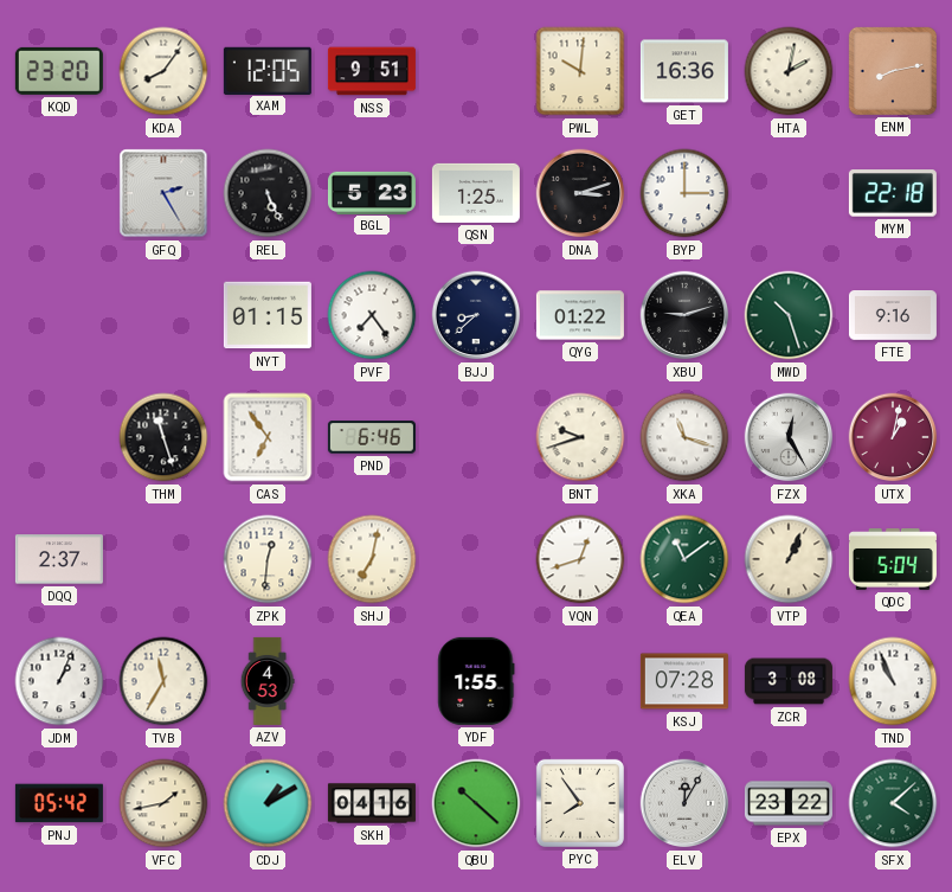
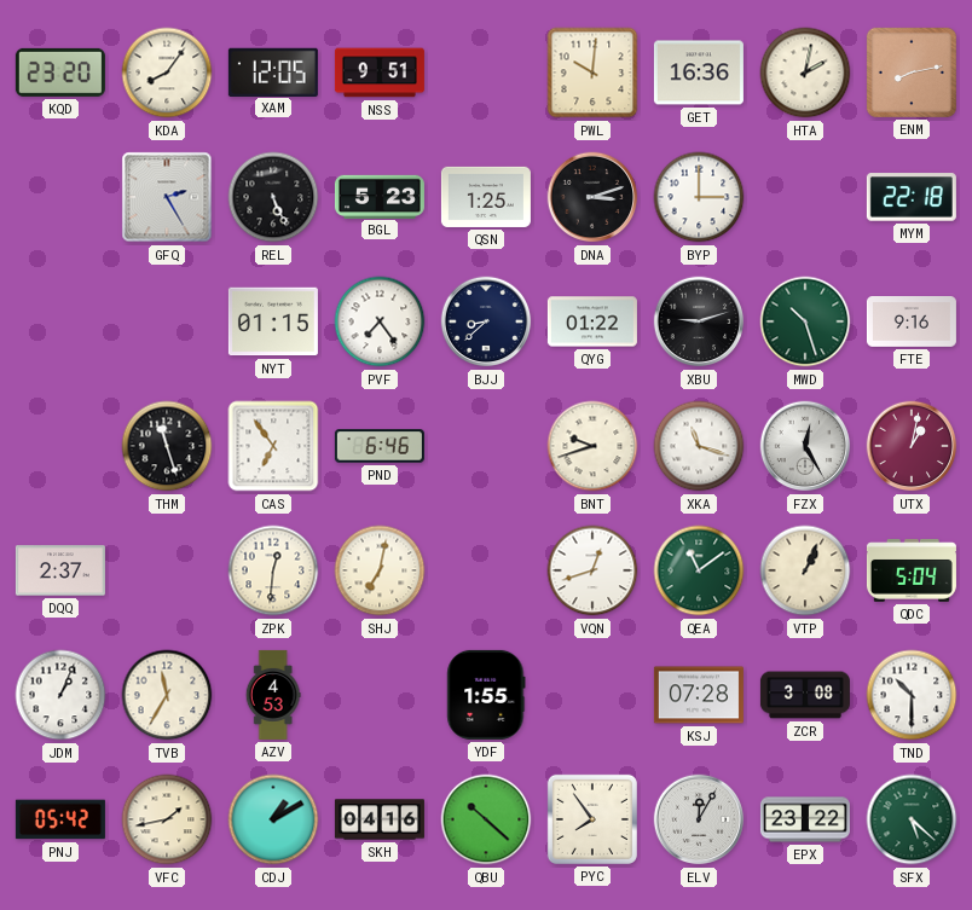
TND: 10:56 -> 10:30
SFX: 4:08 -> 5:22
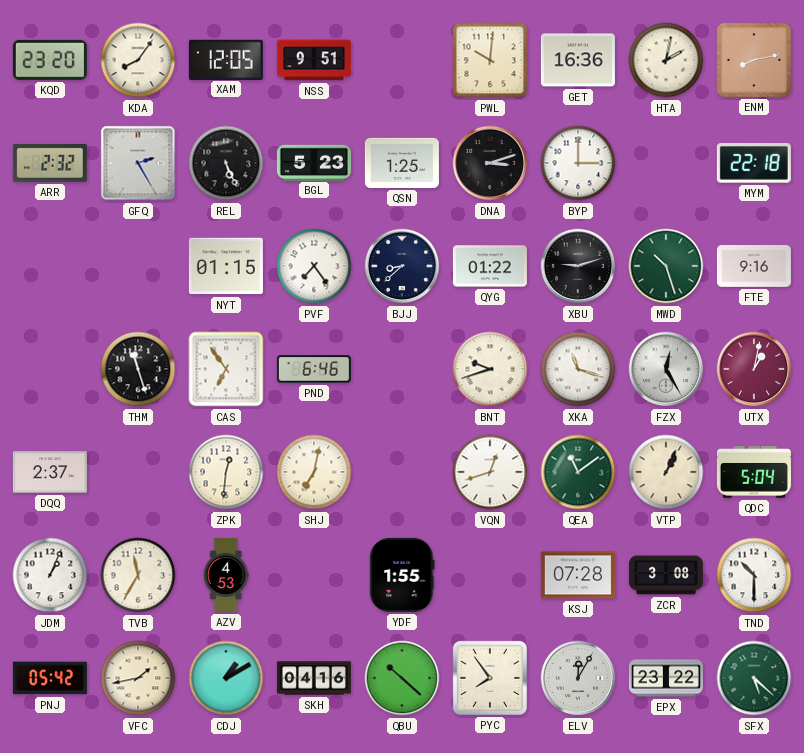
ARR: none -> 2:32
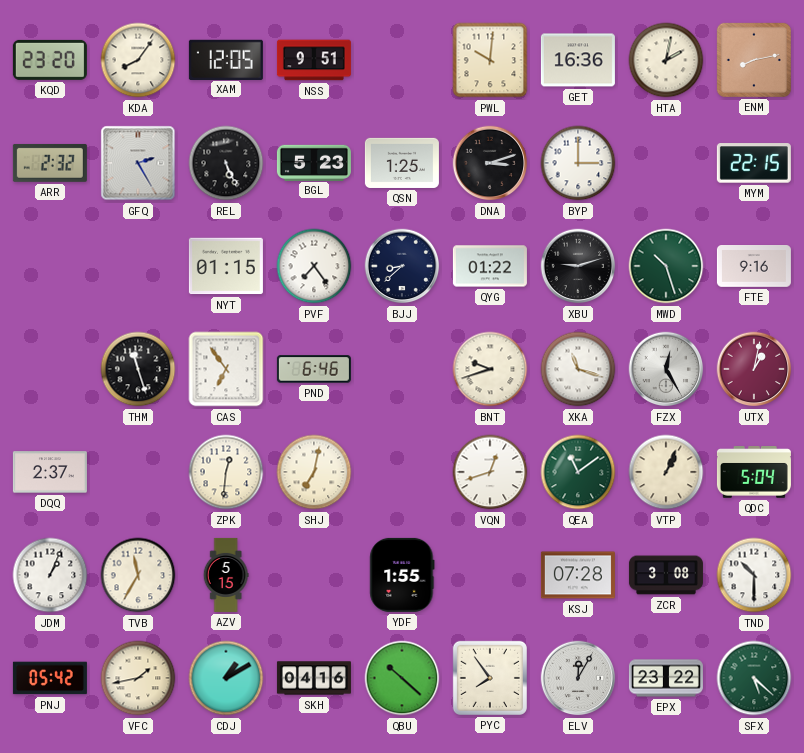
MYM: 22:18 -> 22:15
AZV: 4:53 -> 5:15
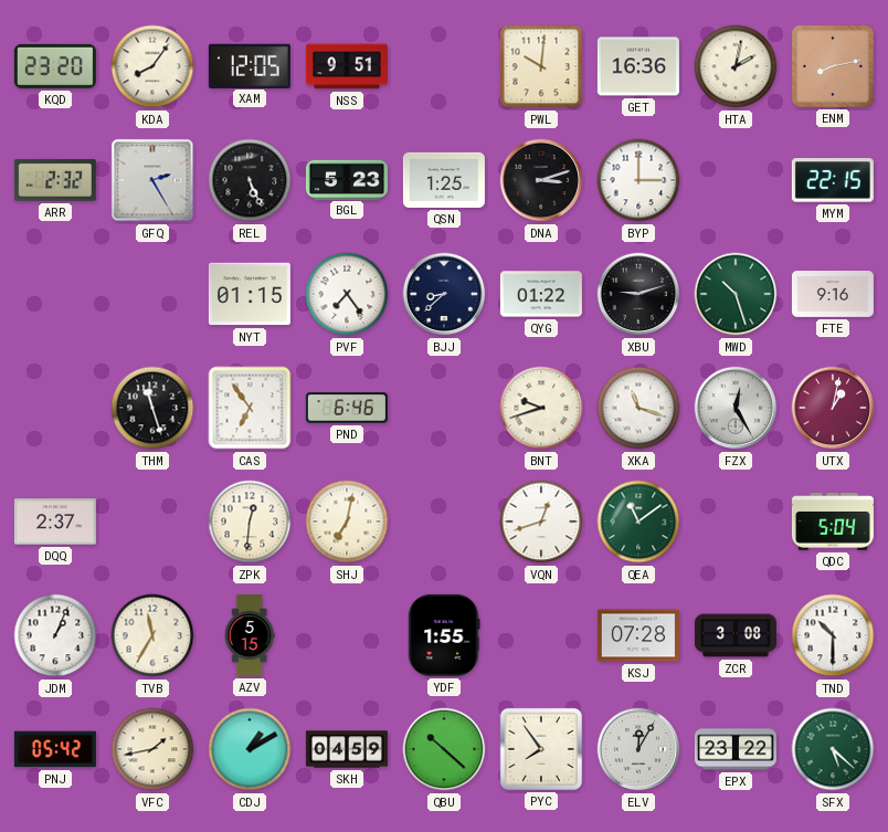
VTP: 1:04 -> none
SKH: 04:16 -> 04:59
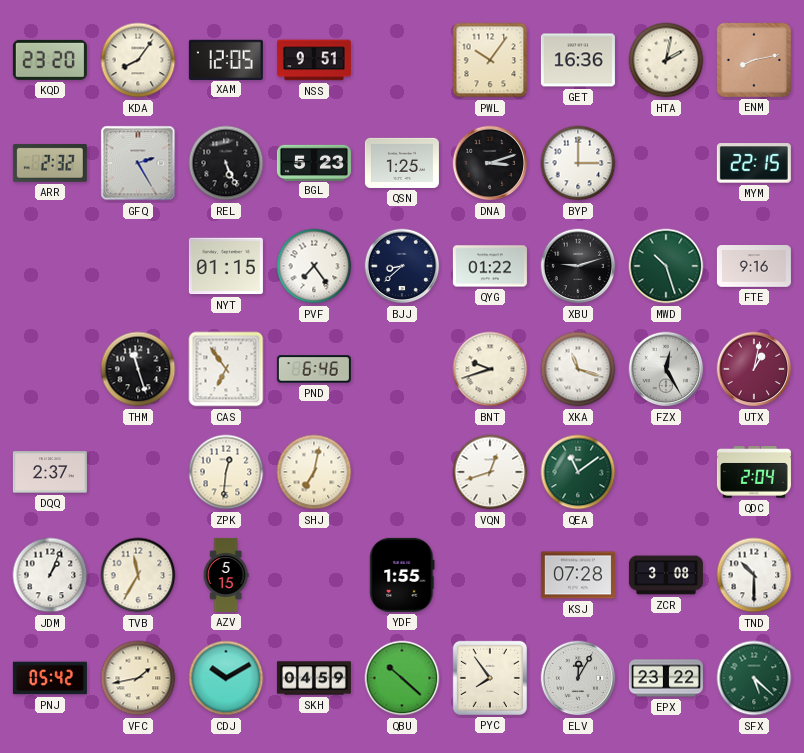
PWL: 10:01 -> 10:06
QDC: 5:04 -> 2:04
CDJ: 1:10 -> 10:10
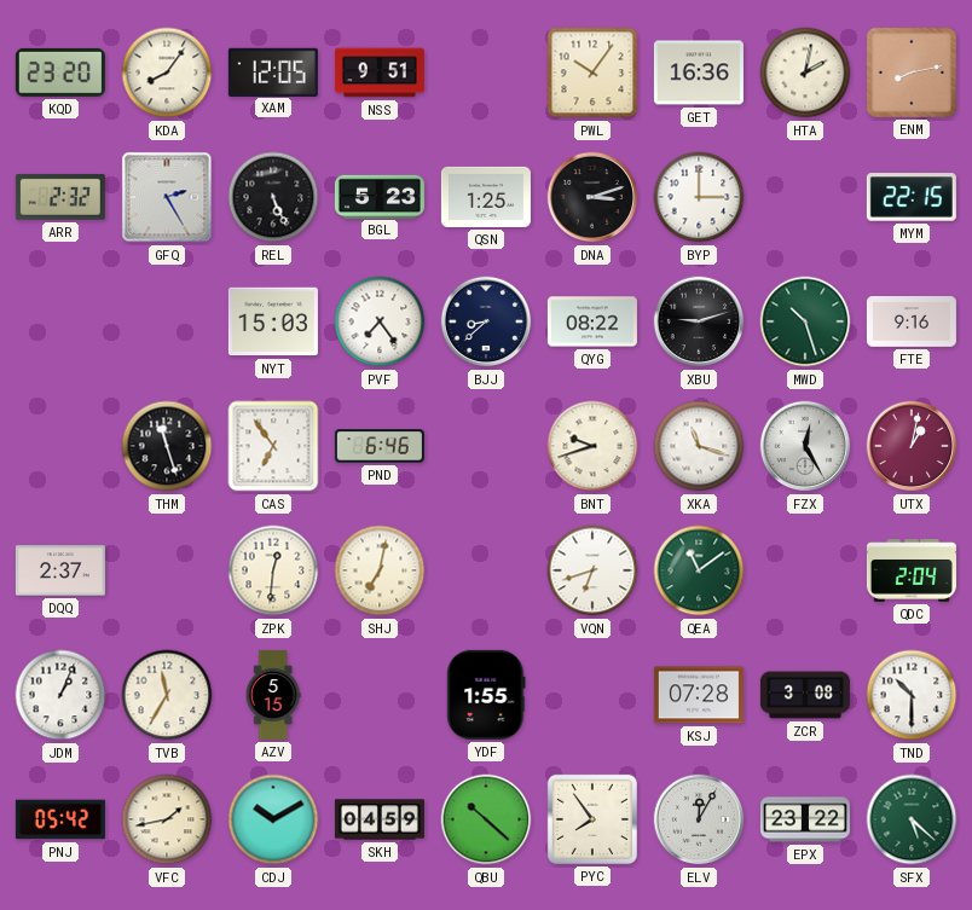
NYT: 01:15 -> 15:03
QYG: 01:22 -> 08:22
VQN: 12:42 -> 6:42
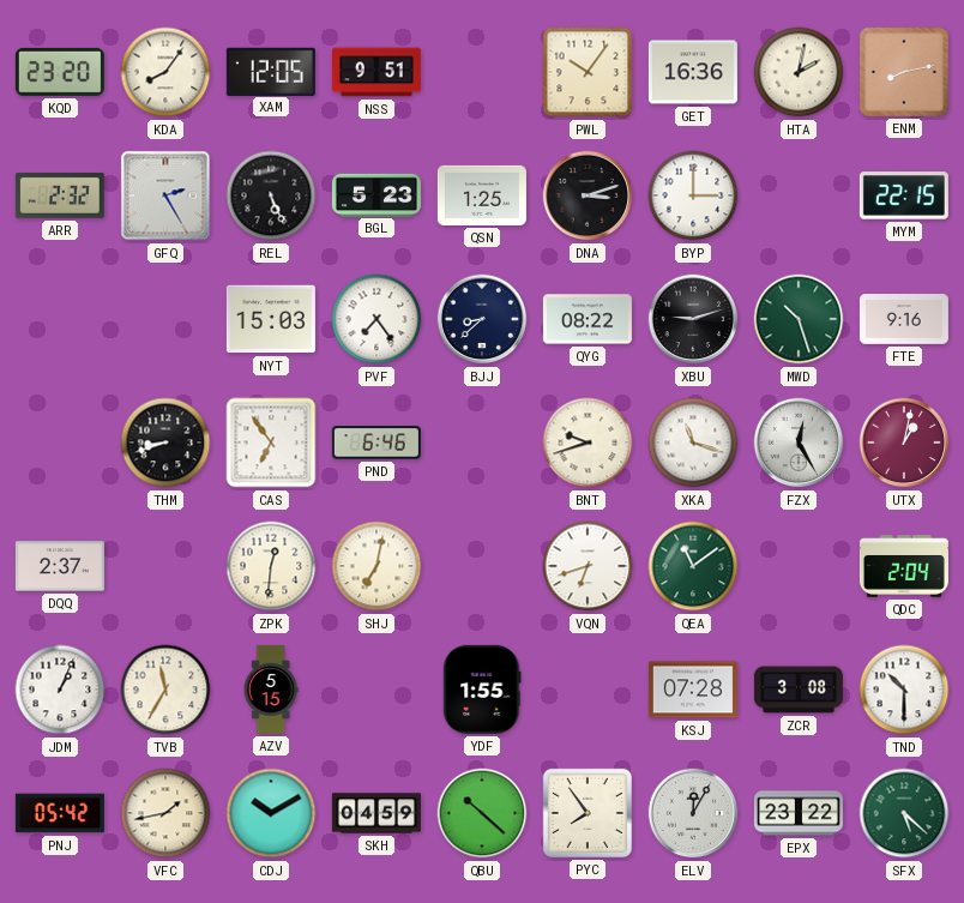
THM: 11:27 -> 8:42
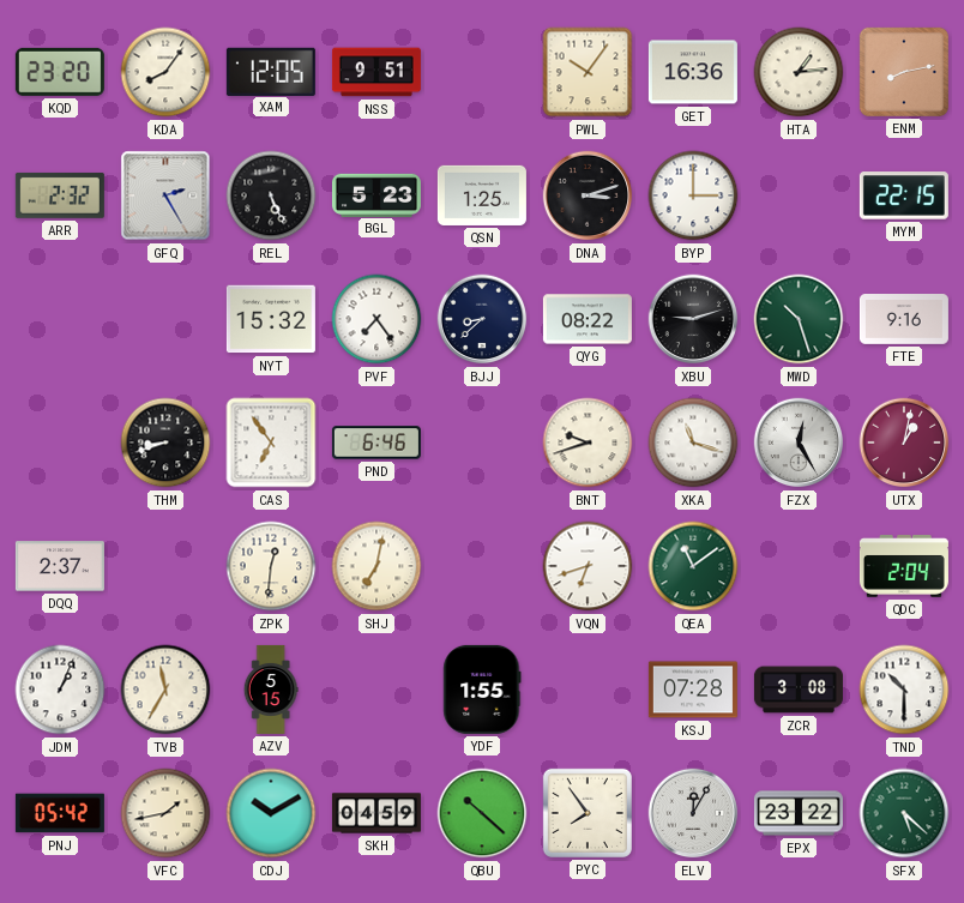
HTA: 2:02 -> 1:14
NYT: 15:03 -> 15:32
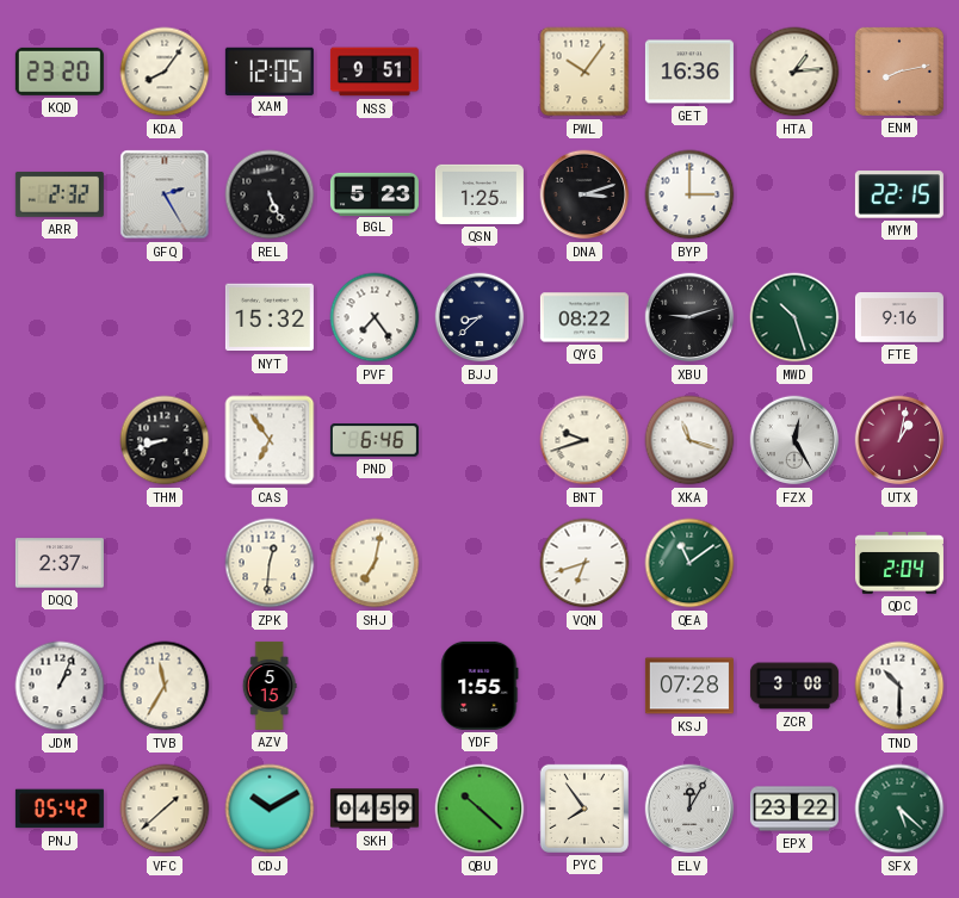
VFC: 1:43 -> 1:38
